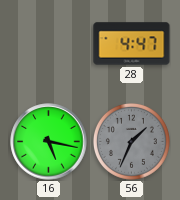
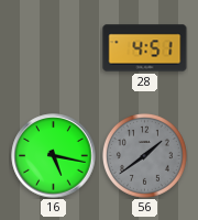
28: 4:47 -> 4:51
56: 1:34 -> 1:39
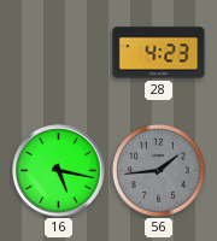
28: 4:51 -> 4:23
56: 1:39 -> 1:44
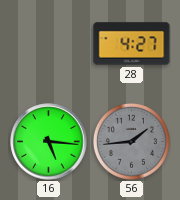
28: 4:23 -> 4:27
16: 5:17 -> 5:16
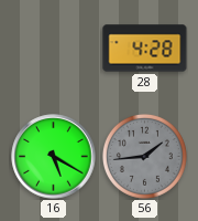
28: 4:27 -> 4:28
16: 5:16 -> 5:20
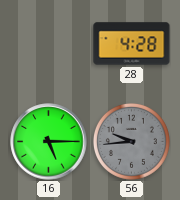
16: 5:20 -> 5:15
56: 1:44 -> 9:44
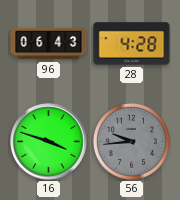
96: none -> 06:43
16: 5:15 -> 3:48
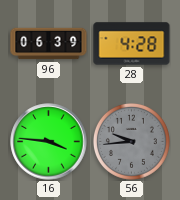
96: 06:43 -> 06:39
16: 3:48 -> 3:46
